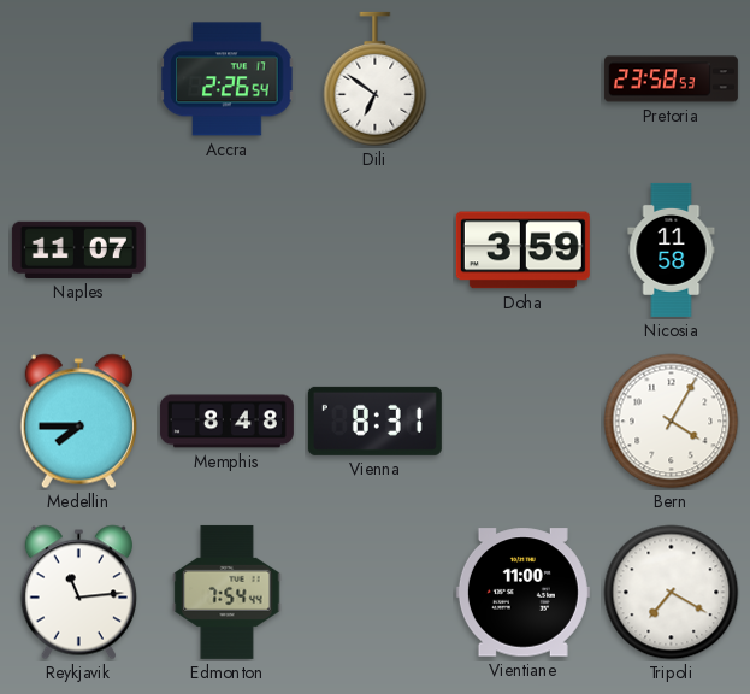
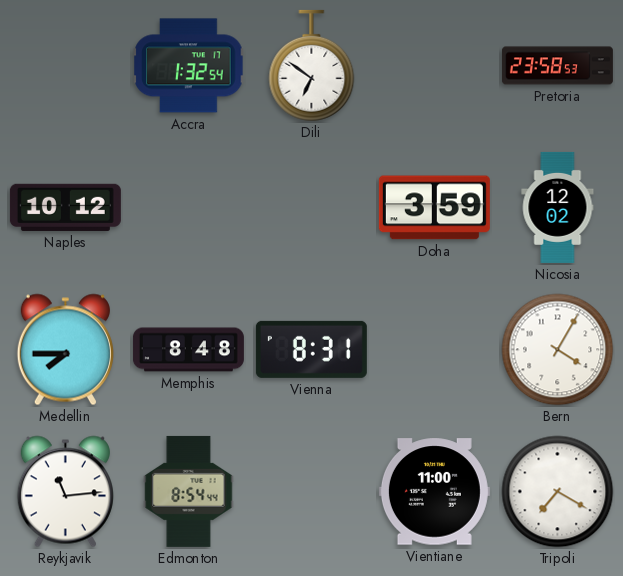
Accra: 2:26 -> 1:32
Naples: 11:07 -> 10:12
Nicosia: 11:58 -> 12:02
Edmonton: 7:54 -> 8:54
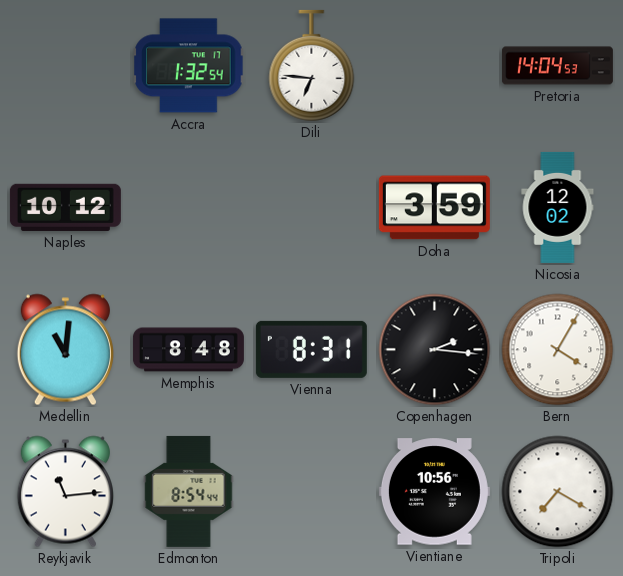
Dili: 6:51 -> 6:46
Pretoria: 23:58 -> 14:04
Medellin: 7:45 -> 11:01
Copenhagen: none -> 2:16
Vientiane: 11:00 -> 10:56
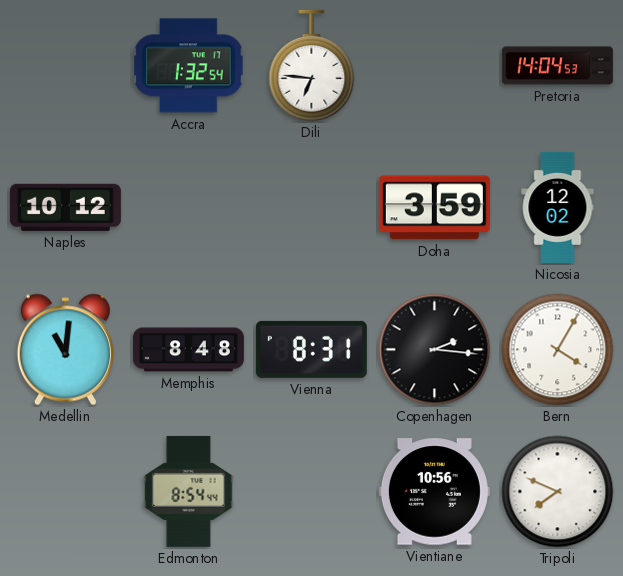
Reykjavik: 11:14 -> none
Tripoli: 7:20 -> 7:49
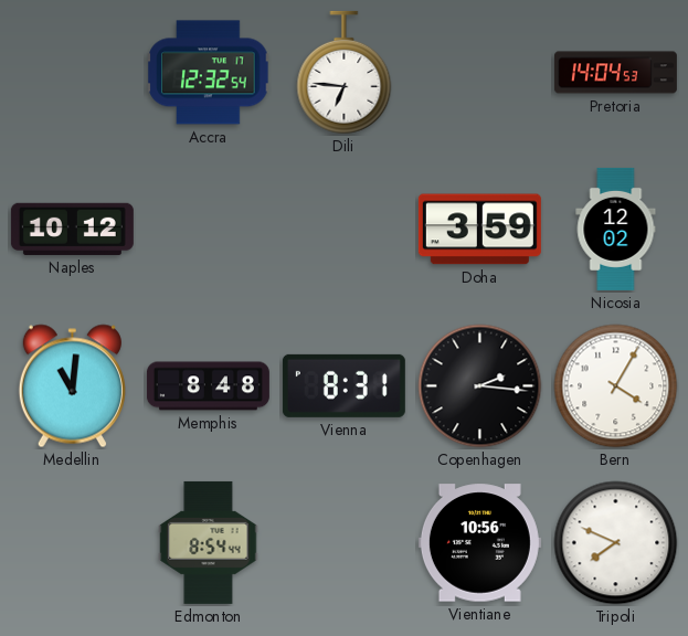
Accra: 1:32 -> 12:32
